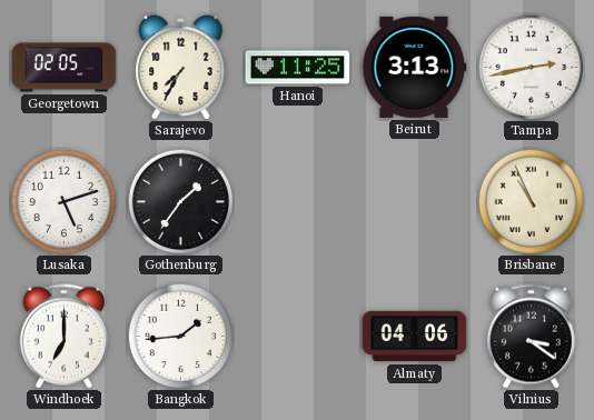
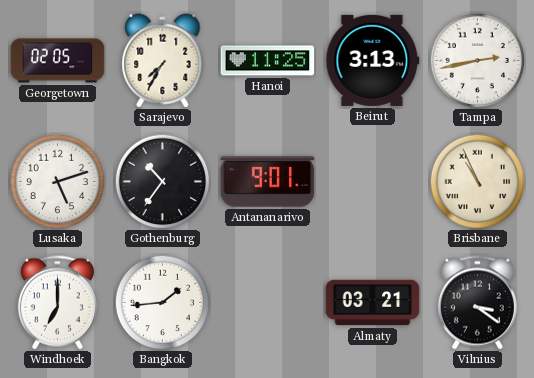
Gothenburg: 1:36 -> 10:36
Antananarivo: none -> 9:01
Almaty: 04:06 -> 03:21
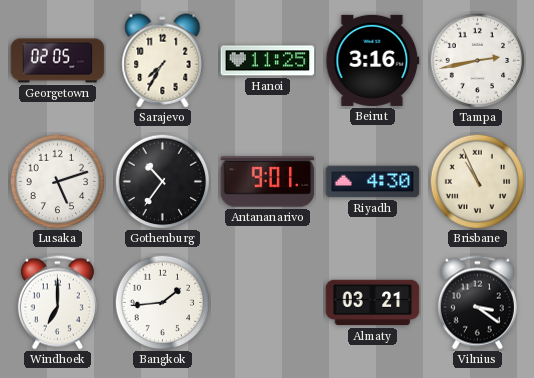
Beirut: 3:13 -> 3:16
Riyadh: none -> 4:30
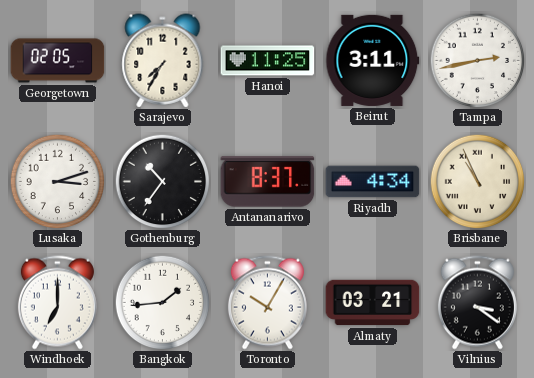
Beirut: 3:16 -> 3:11
Lusaka: 5:12 -> 3:12
Antananarivo: 9:01 -> 8:37
Riyadh: 4:30 -> 4:34
Toronto: none -> 10:05
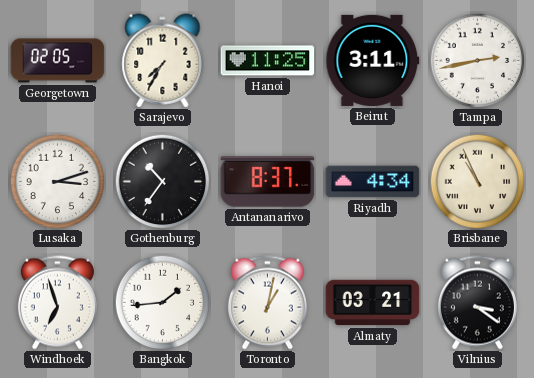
Windhoek: 7:00 -> 6:57
Toronto: 10:05 -> 1:02
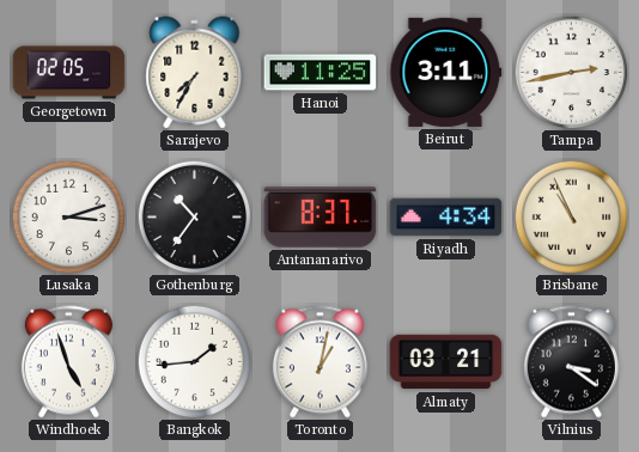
Windhoek: 6:57 -> 4:57
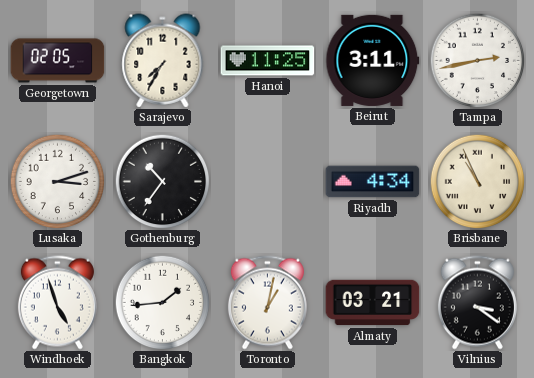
Antananarivo: 8:37 -> none
